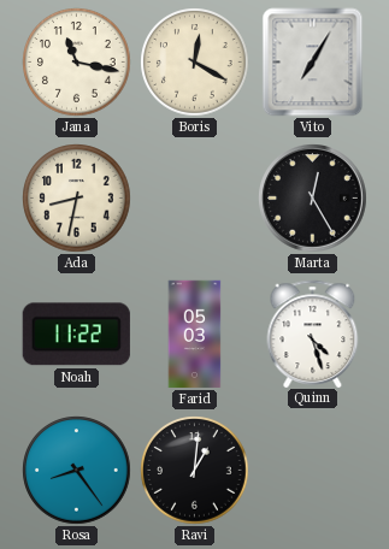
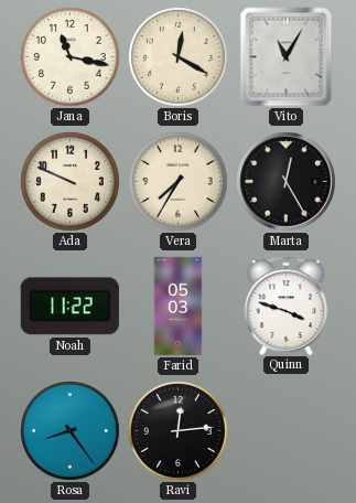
Vito: 7:05 -> 11:05
Ada: 8:32 -> 9:49
Vera: none -> 7:35
Quinn: 4:27 -> 3:48
Ravi: 1:01 -> 12:14
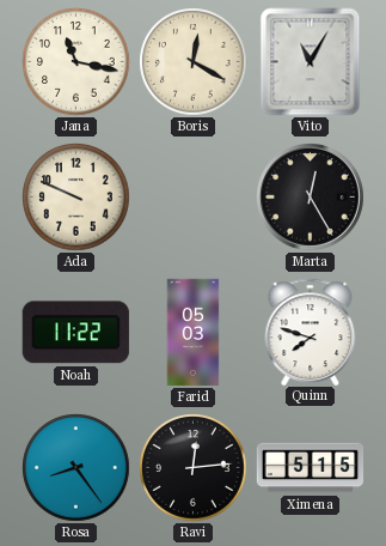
Vera: 7:35 -> none
Quinn: 3:48 -> 7:48
Ximena: none -> 5:15
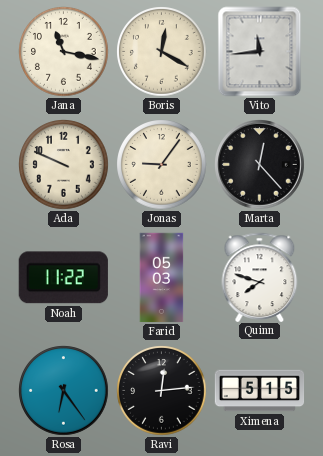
Vito: 11:05 -> 11:44
Jonas: none -> 9:06
Marta: 12:25 -> 12:23
Rosa: 8:24 -> 6:24
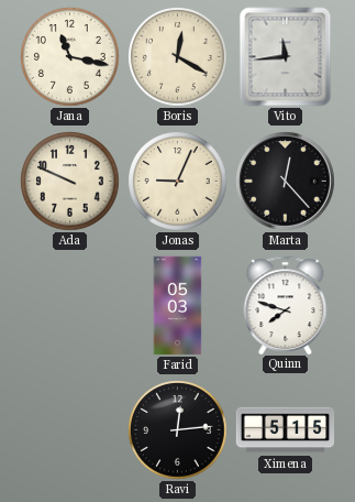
Jonas: 9:06 -> 9:04
Noah: 11:22 -> none
Rosa: 6:24 -> none
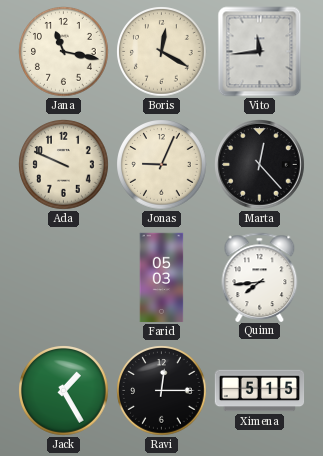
Quinn: 7:48 -> 7:44
Jack: none -> 1:25
Ravi: 12:14 -> 12:15
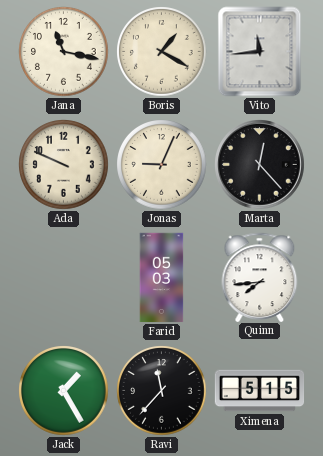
Boris: 12:20 -> 1:20
Ravi: 12:15 -> 11:37
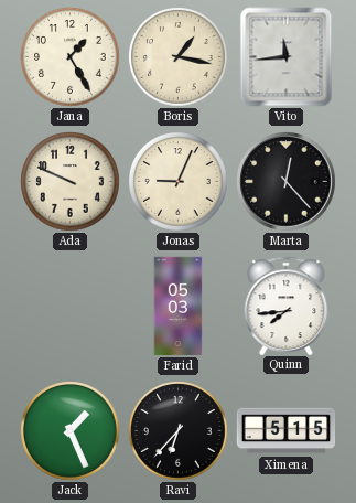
Jana: 11:17 -> 1:25
Boris: 1:20 -> 1:17
Jack: 1:25 -> 1:26
Ravi: 11:37 -> 6:37
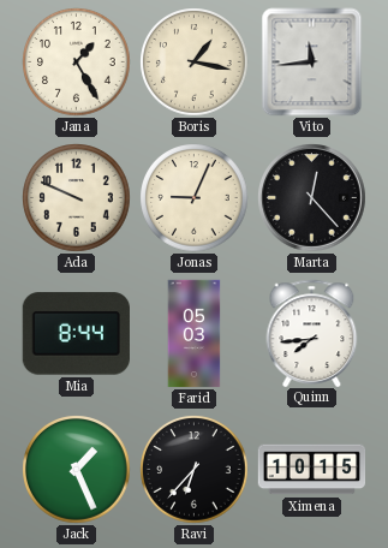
Mia: none -> 8:44
Ximena: 5:15 -> 10:15
